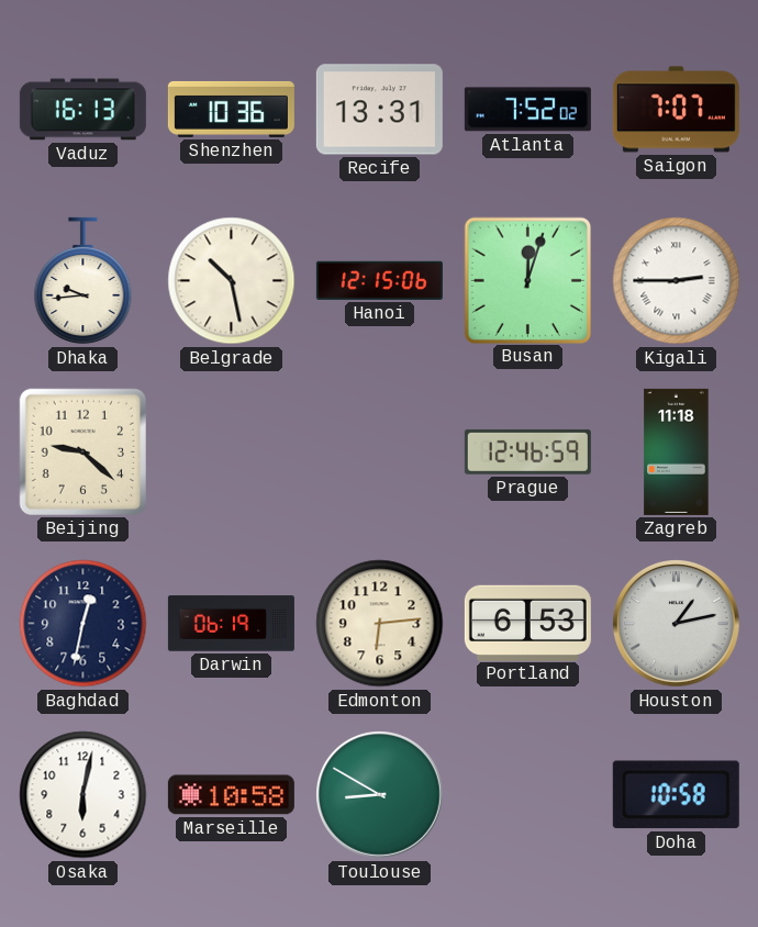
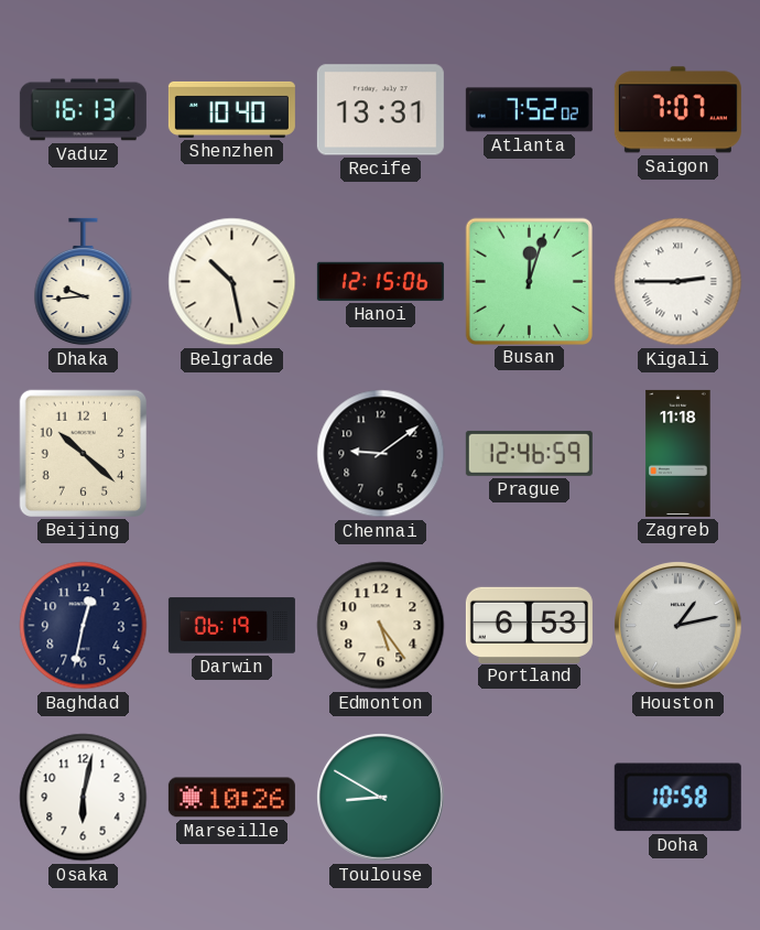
Shenzhen: 10:36 -> 10:40
Beijing: 9:22 -> 10:22
Chennai: none -> 9:09
Edmonton: 6:14 -> 5:24
Marseille: 10:58 -> 10:26
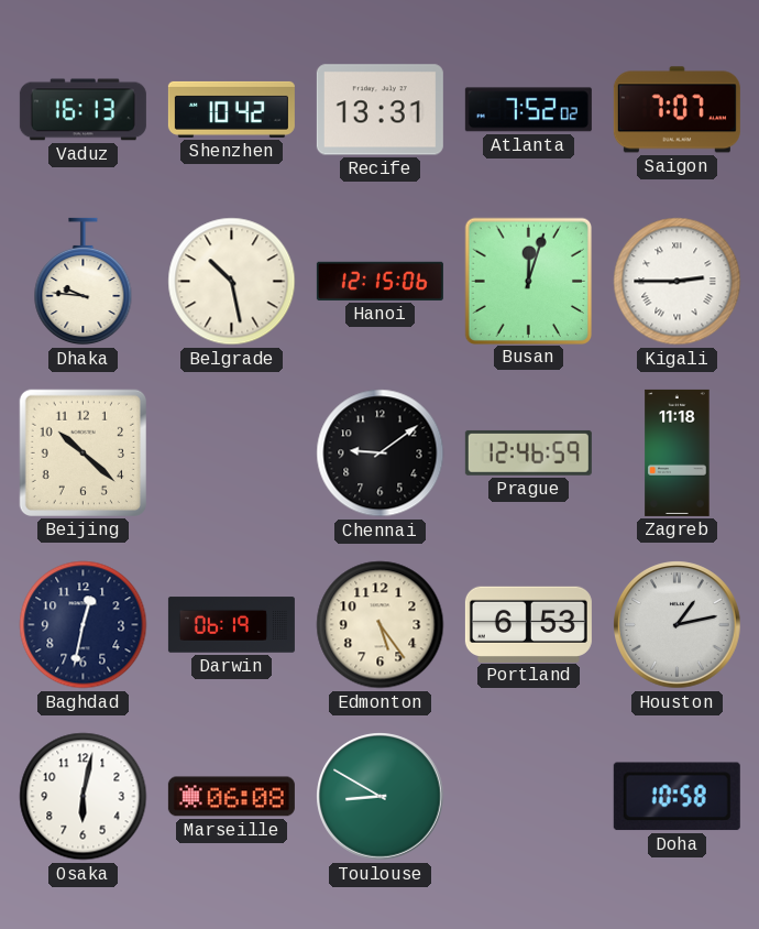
Shenzhen: 10:40 -> 10:42
Dhaka: 9:44 -> 9:46
Marseille: 10:26 -> 06:08
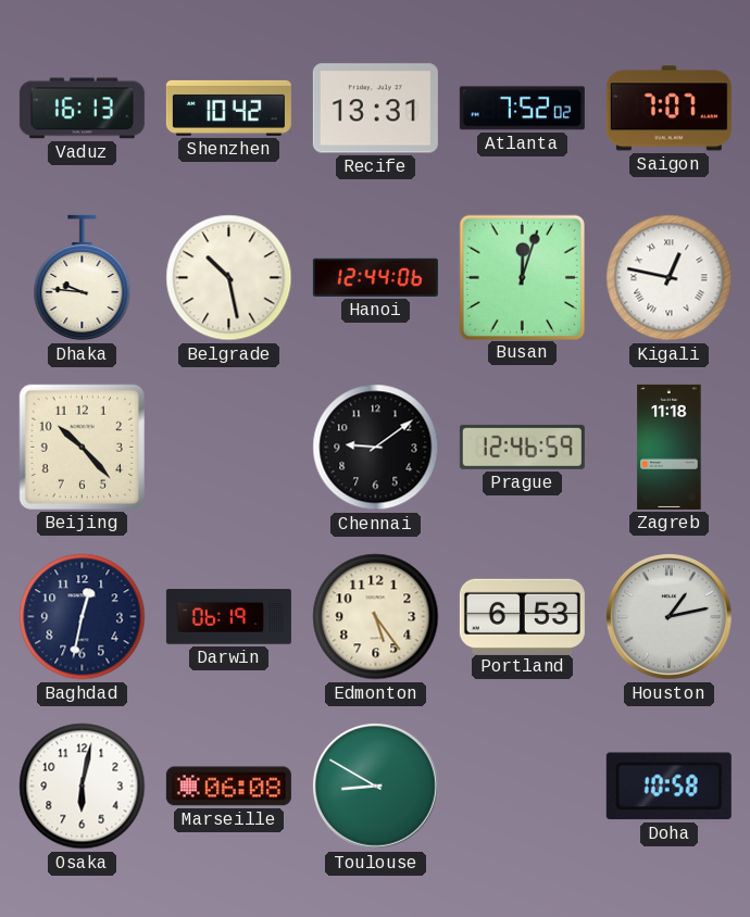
Hanoi: 12:15 -> 12:44
Kigali: 2:45 -> 12:47
Beijing: 10:22 -> 10:23
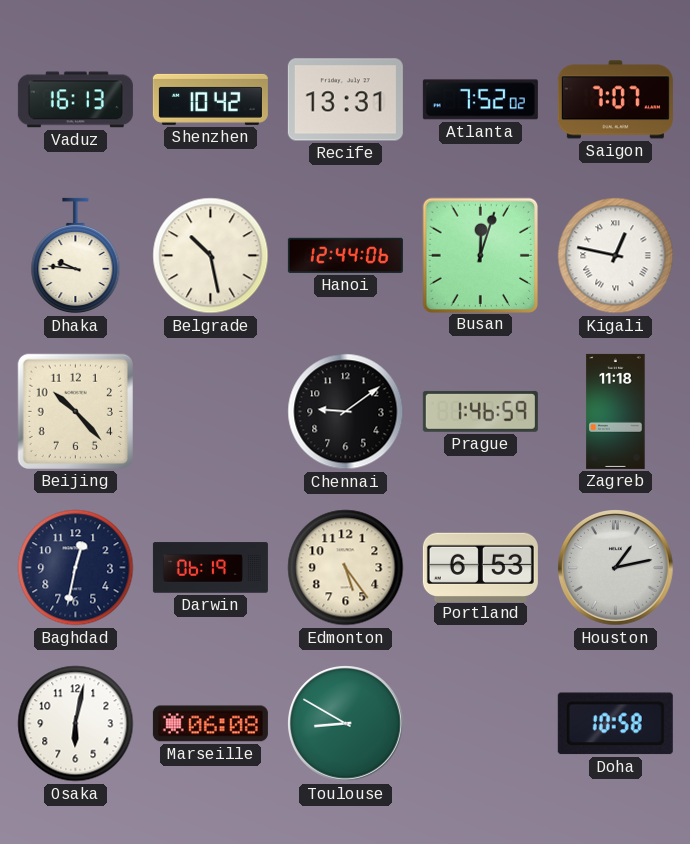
Prague: 12:46 -> 1:46
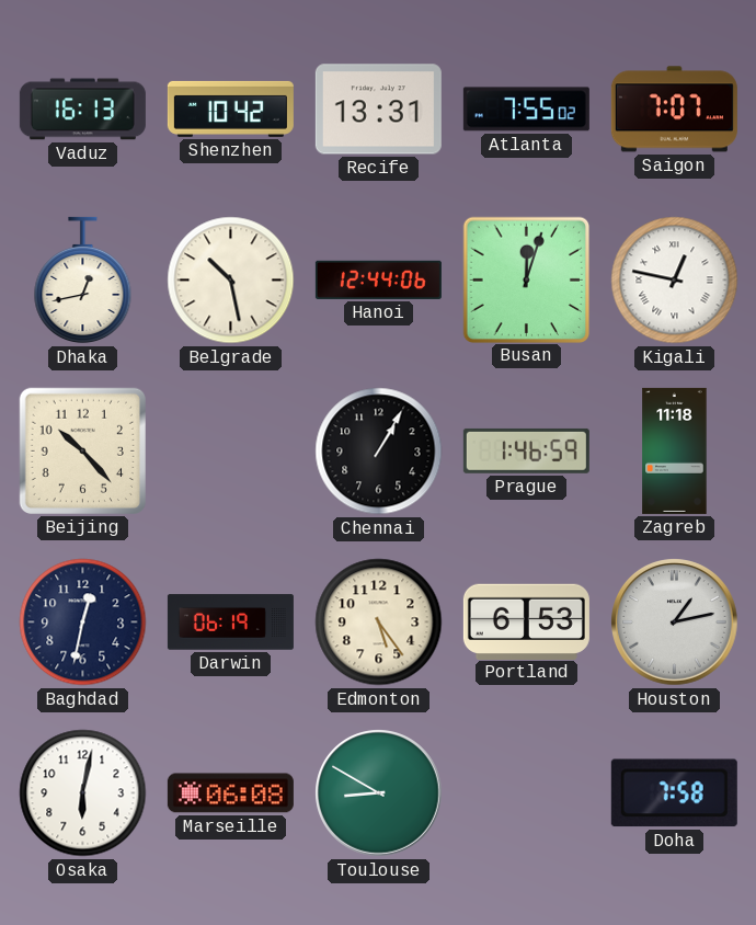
Atlanta: 7:52 -> 7:55
Dhaka: 9:46 -> 12:43
Chennai: 9:09 -> 1:05
Doha: 10:58 -> 7:58
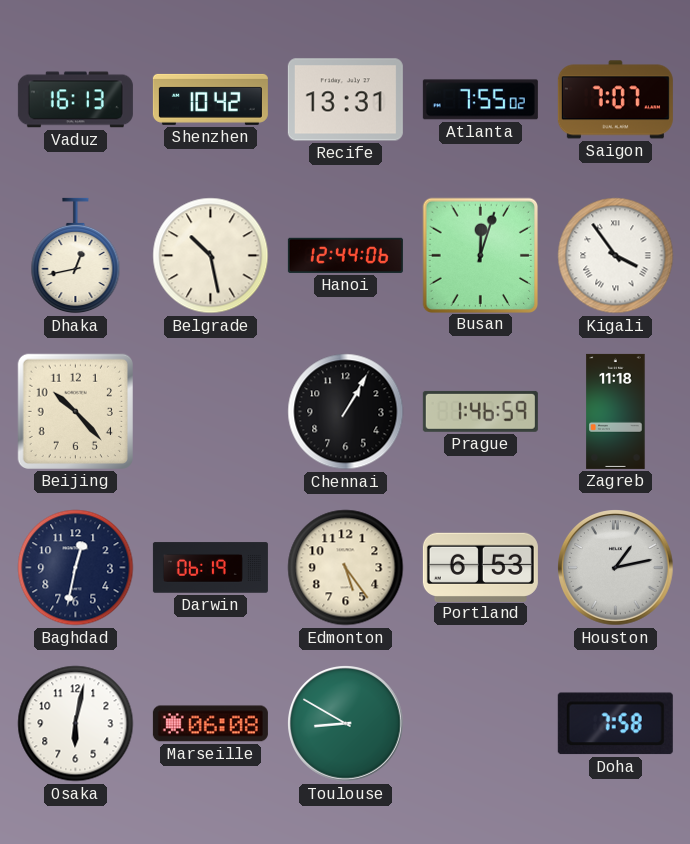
Kigali: 12:47 -> 3:54
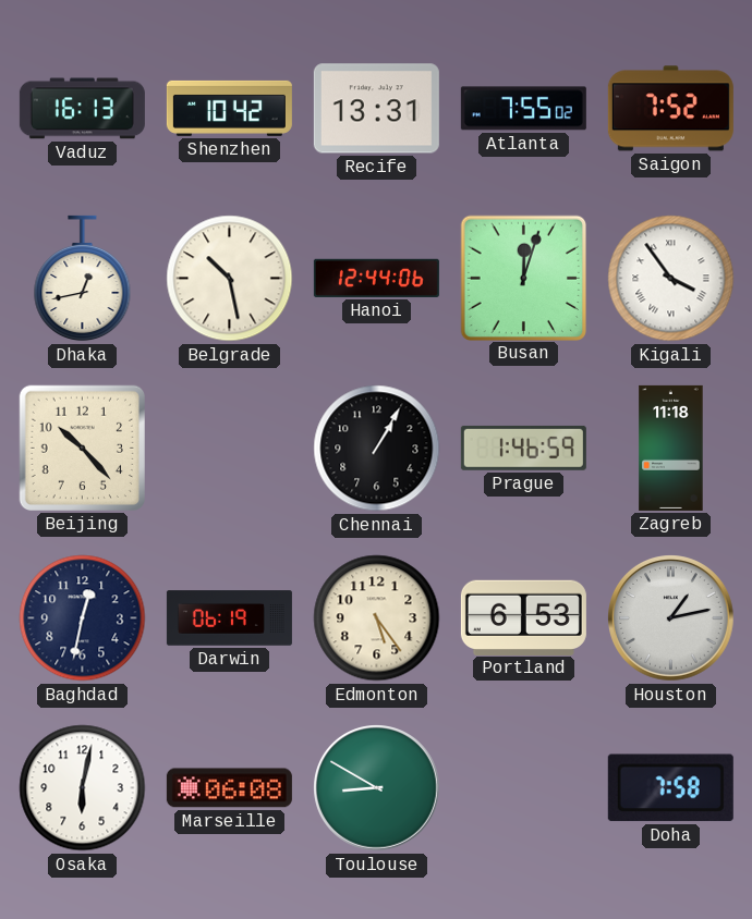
Saigon: 7:07 -> 7:52
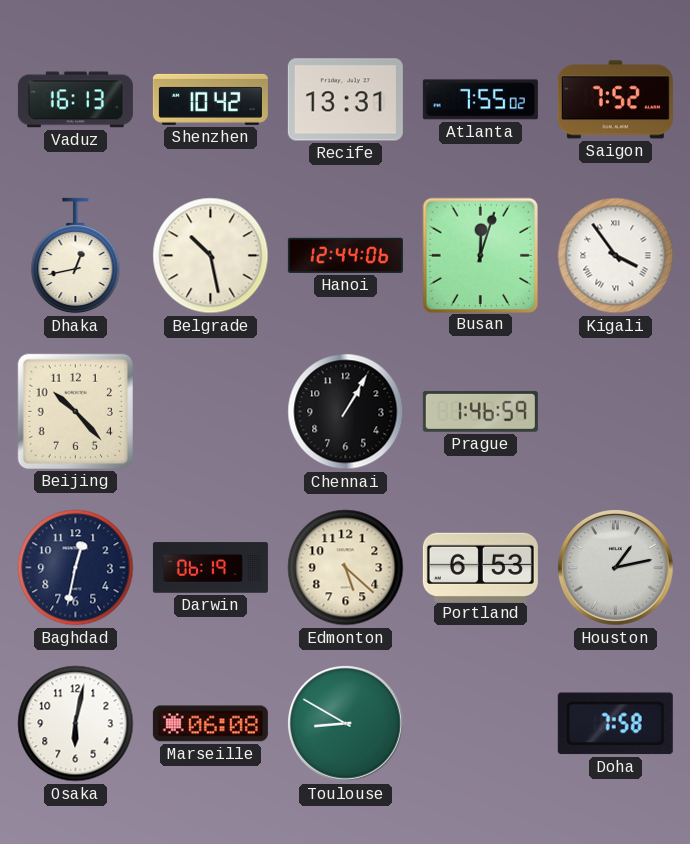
Zagreb: 11:18 -> none
Edmonton: 5:24 -> 5:22
